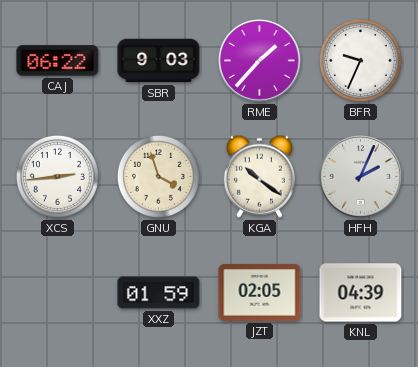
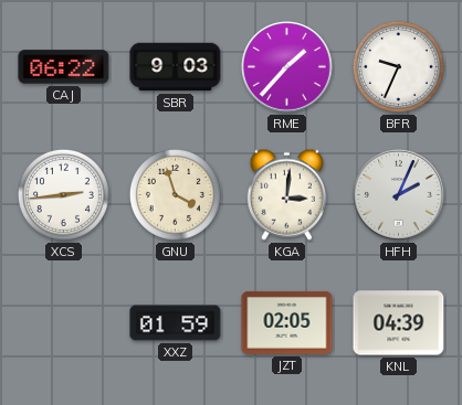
KGA: 10:21 -> 3:01
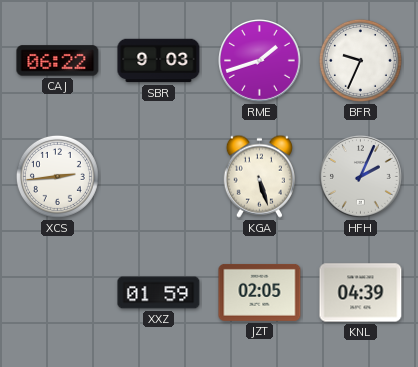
RME: 1:37 -> 1:42
GNU: 3:57 -> none
KGA: 3:01 -> 5:27
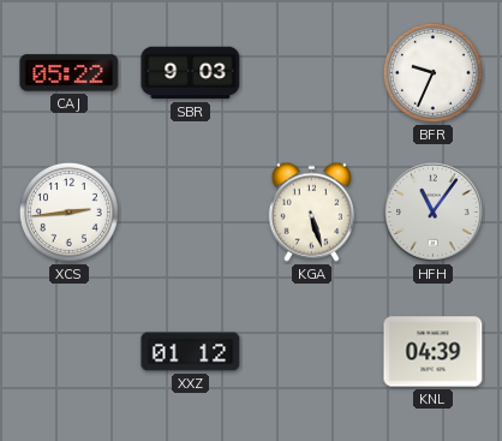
CAJ: 06:22 -> 05:22
RME: 1:42 -> none
HFH: 2:04 -> 11:06
XXZ: 01:59 -> 01:12
JZT: 02:05 -> none
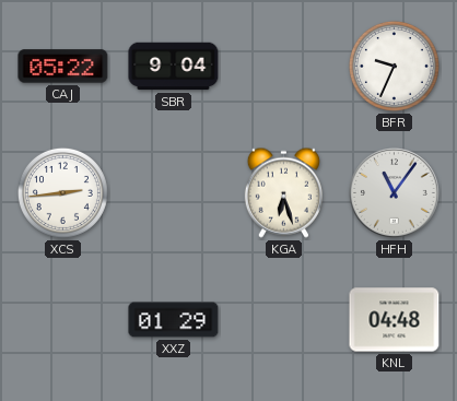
SBR: 9:03 -> 9:04
KGA: 5:27 -> 6:27
XXZ: 01:12 -> 01:29
KNL: 04:39 -> 04:48
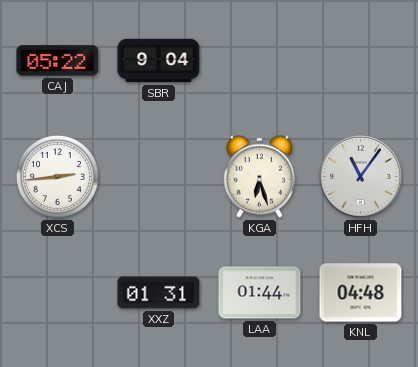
BFR: 9:34 -> none
XXZ: 01:29 -> 01:31
LAA: none -> 01:44
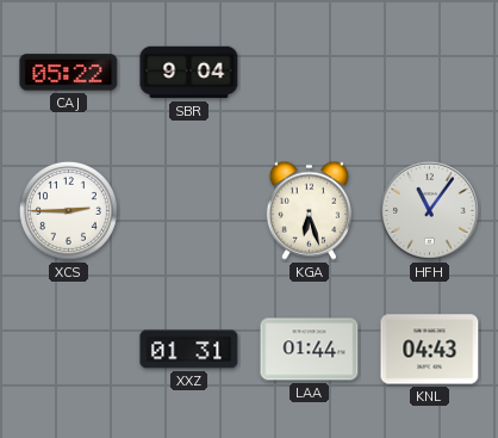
XCS: 2:44 -> 2:45
KNL: 04:48 -> 04:43
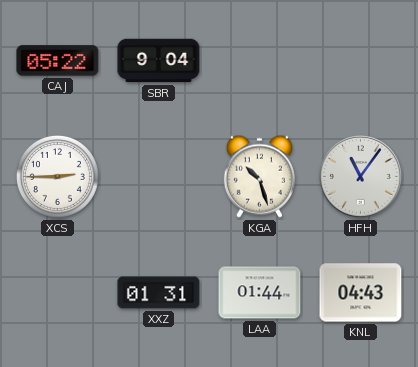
KGA: 6:27 -> 10:27
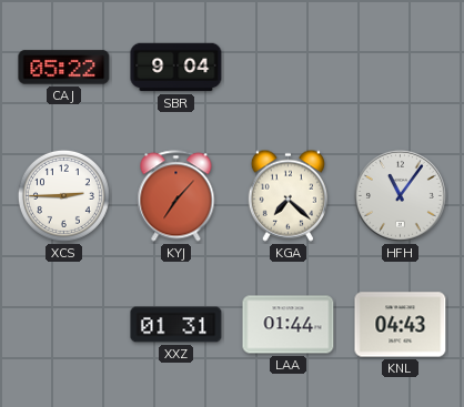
KYJ: none -> 7:07
KGA: 10:27 -> 7:22
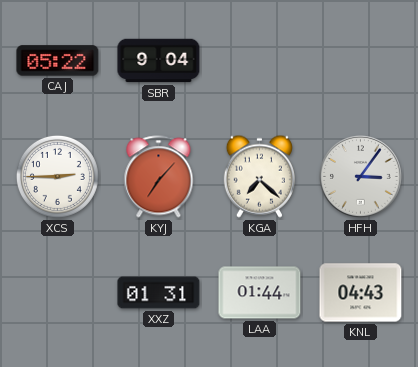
HFH: 11:06 -> 3:06
